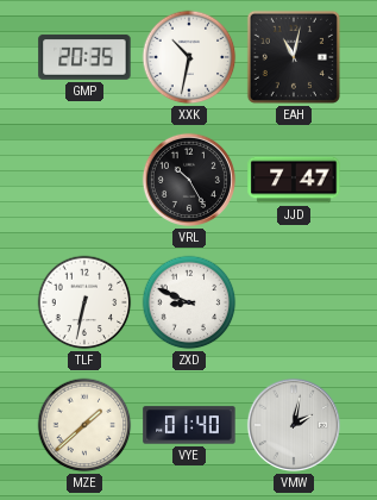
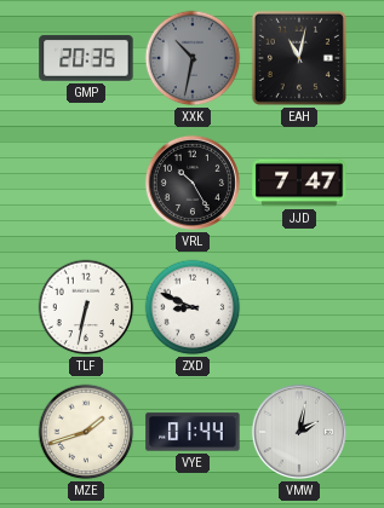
XXK dial: white -> grey
MZE: 1:38 -> 1:42
VYE: 01:40 -> 01:44
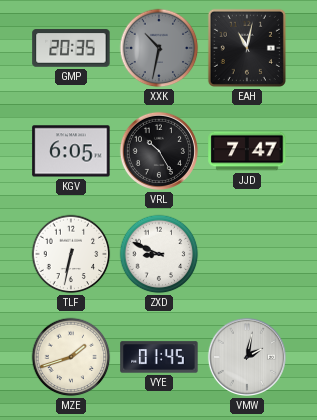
KGV: none -> 6:05
VYE: 01:44 -> 01:45
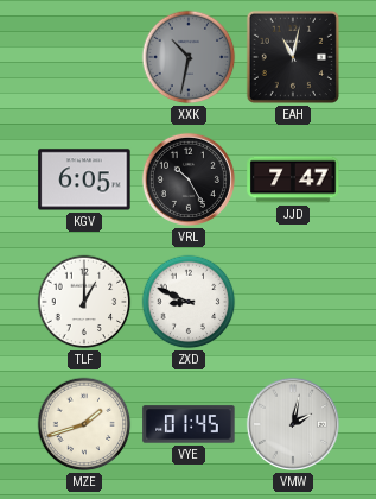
GMP: 20:35 -> none
TLF: 6:32 -> 1:00
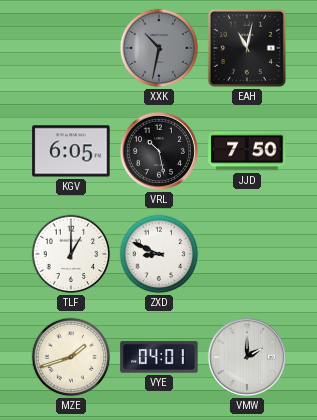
VRL: 10:25 -> 10:28
JJD: 7:47 -> 7:50
VYE: 01:45 -> 04:01
VMW: 2:02 -> 2:00
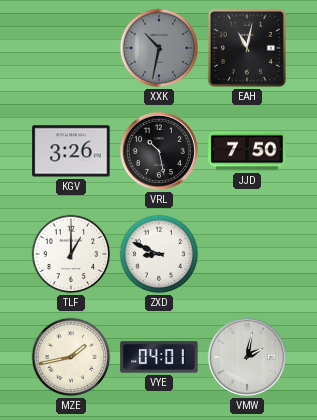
KGV: 6:05 -> 3:26
MZE: 1:42 -> 1:43
VMW: 2:00 -> 2:02
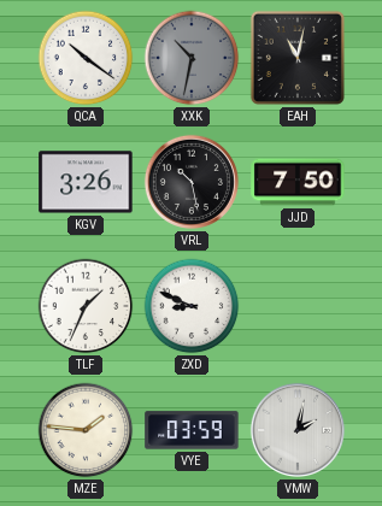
QCA: none -> 10:21
TLF: 1:00 -> 1:34
MZE: 1:43 -> 1:46
VYE: 04:01 -> 03:59
